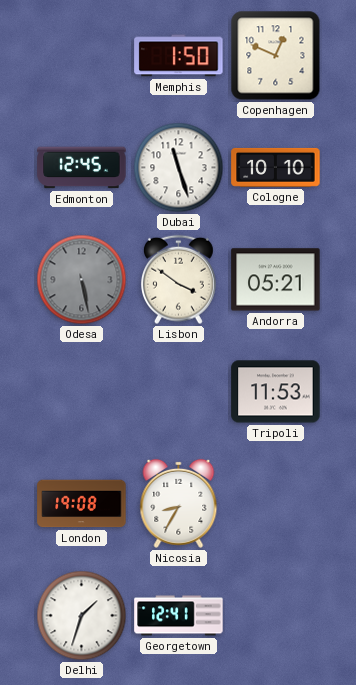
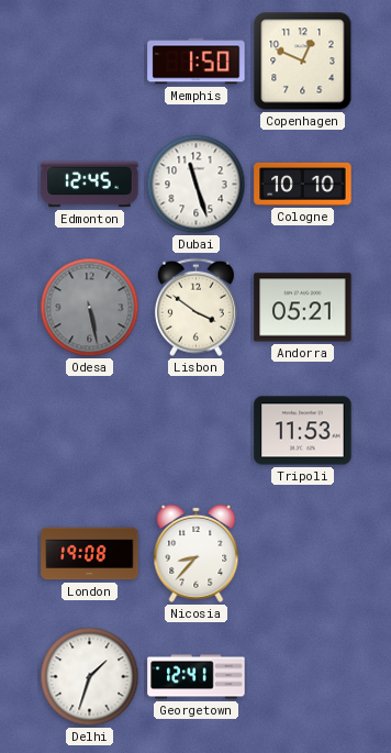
Nicosia: 8:35 -> 8:37
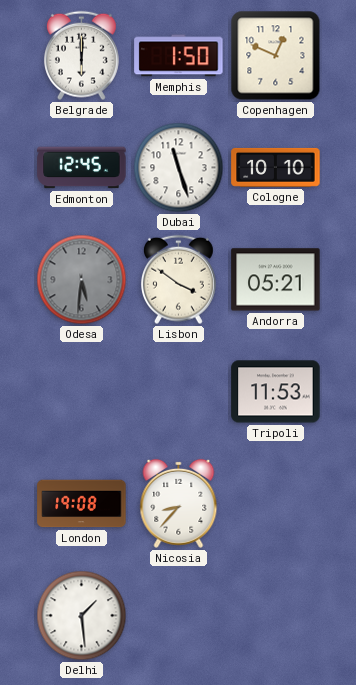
Belgrade: none -> 6:00
Odesa: 5:28 -> 5:31
Delhi: 1:33 -> 1:29
Georgetown: 12:41 -> none
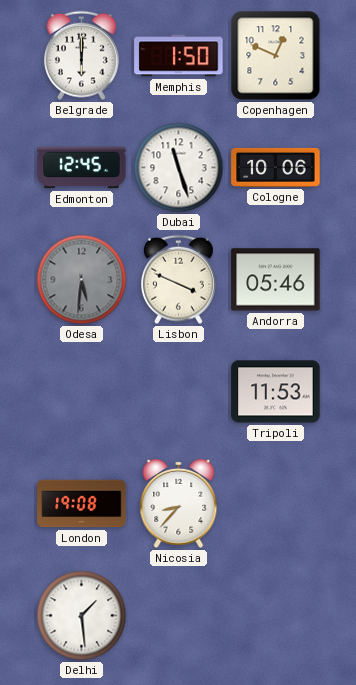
Cologne: 10:10 -> 10:06
Lisbon: 3:51 -> 3:49
Andorra: 05:21 -> 05:46
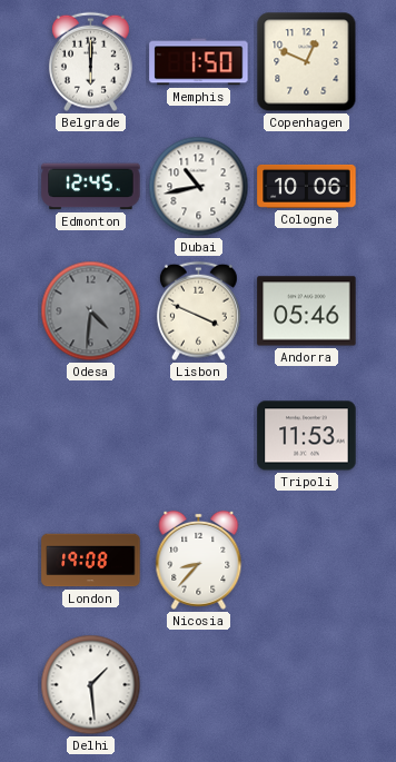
Dubai: 11:27 -> 10:43
Odesa: 5:31 -> 4:31
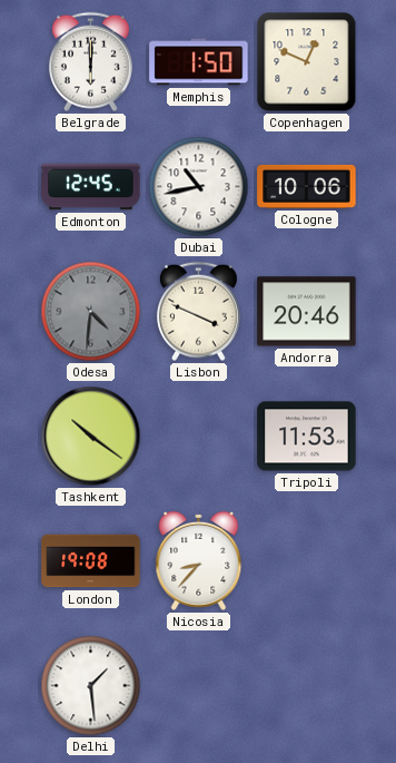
Andorra: 05:46 -> 20:46
Tashkent: none -> 10:21
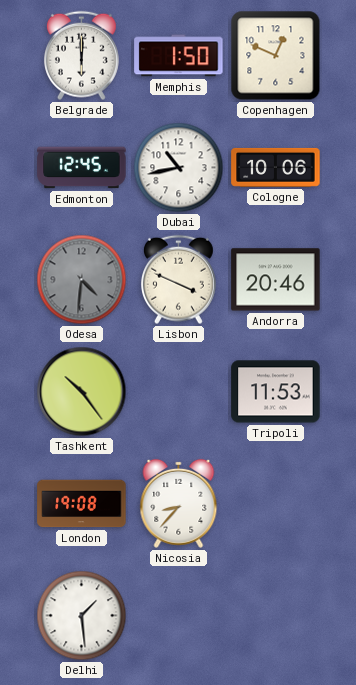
Tashkent: 10:21 -> 10:24
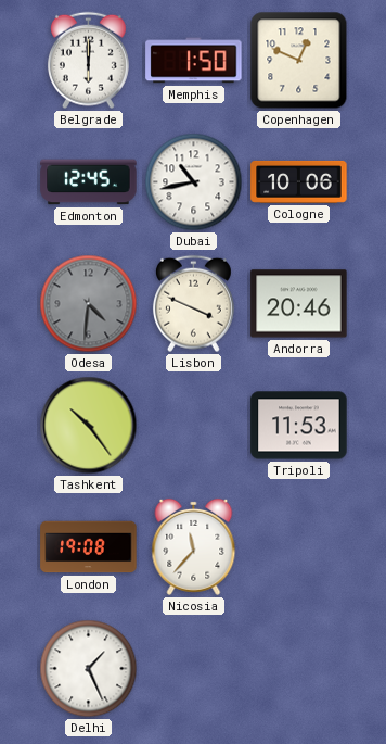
Nicosia: 8:37 -> 11:37
Delhi: 1:29 -> 1:26
